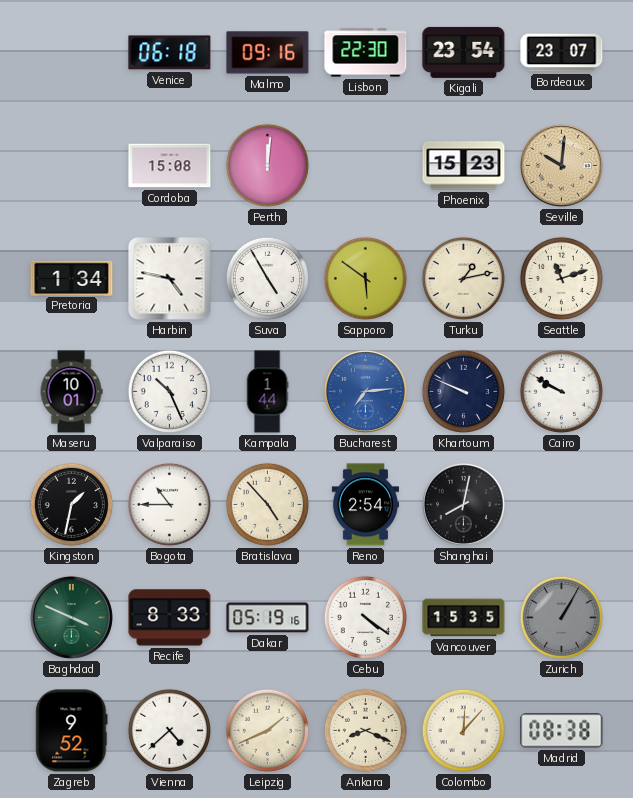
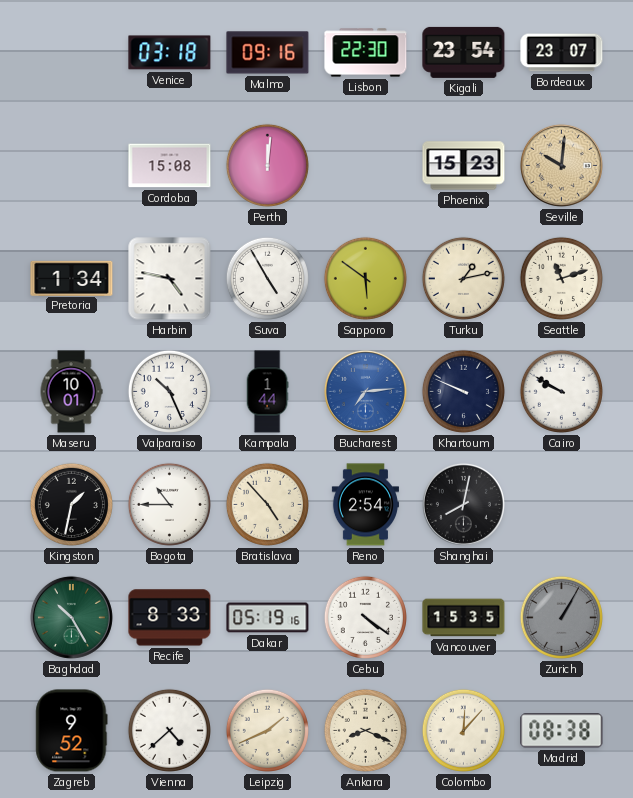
Venice: 06:18 -> 03:18
Baghdad: 3:49 -> 10:25
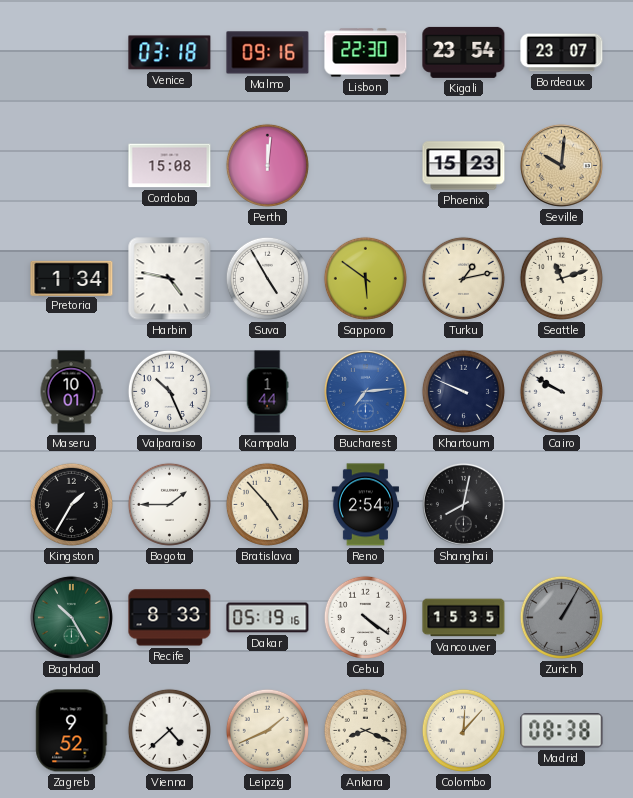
Kingston: 1:32 -> 1:35
Bogota: 10:45 -> 1:45
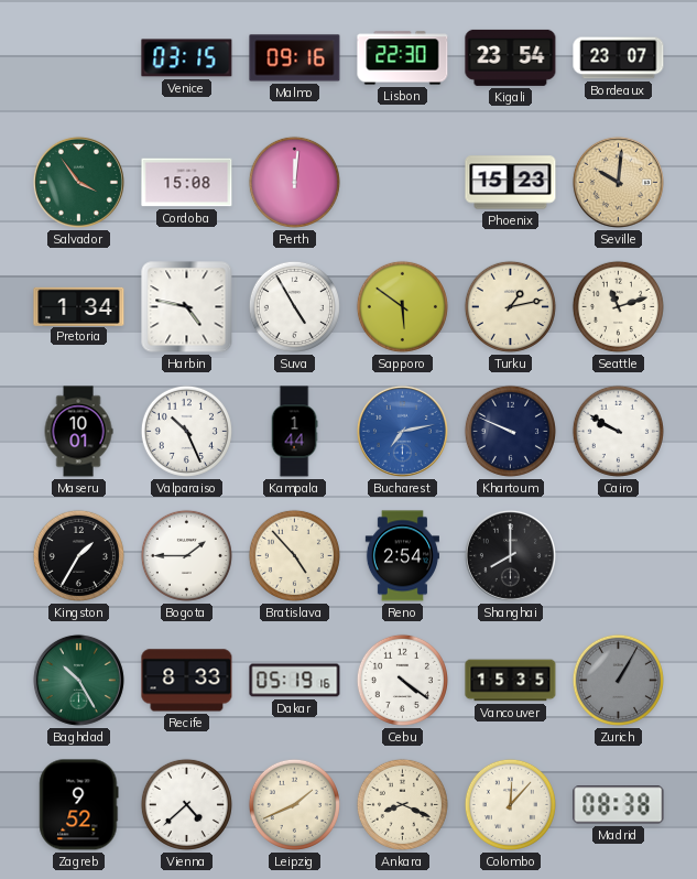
Venice: 03:18 -> 03:15
Salvador: none -> 3:54
Bucharest: 7:14 -> 7:13
Shanghai: 8:02 -> 8:00
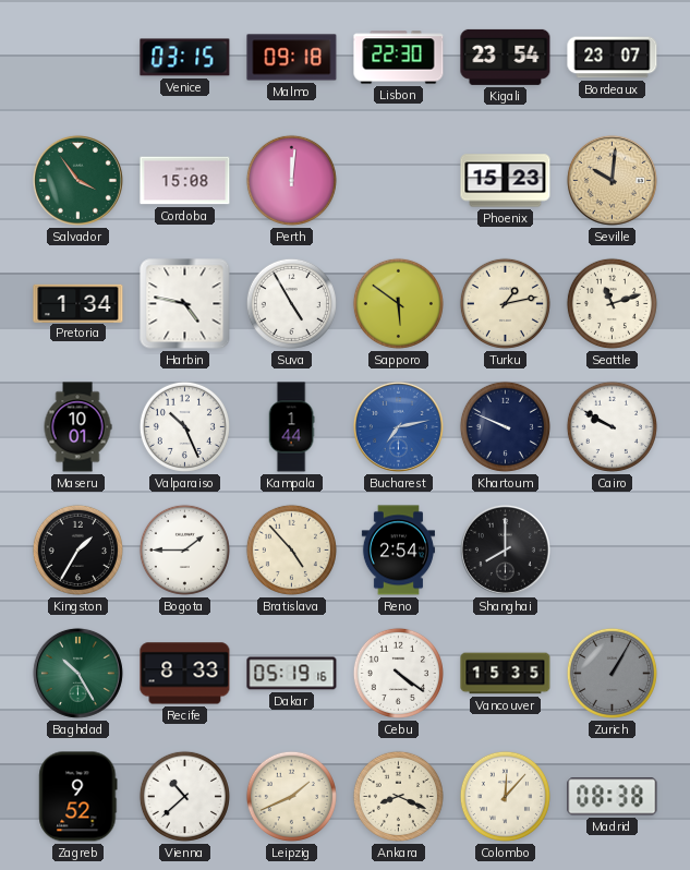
Malmo: 09:16 -> 09:18
Vienna: 4:38 -> 10:38
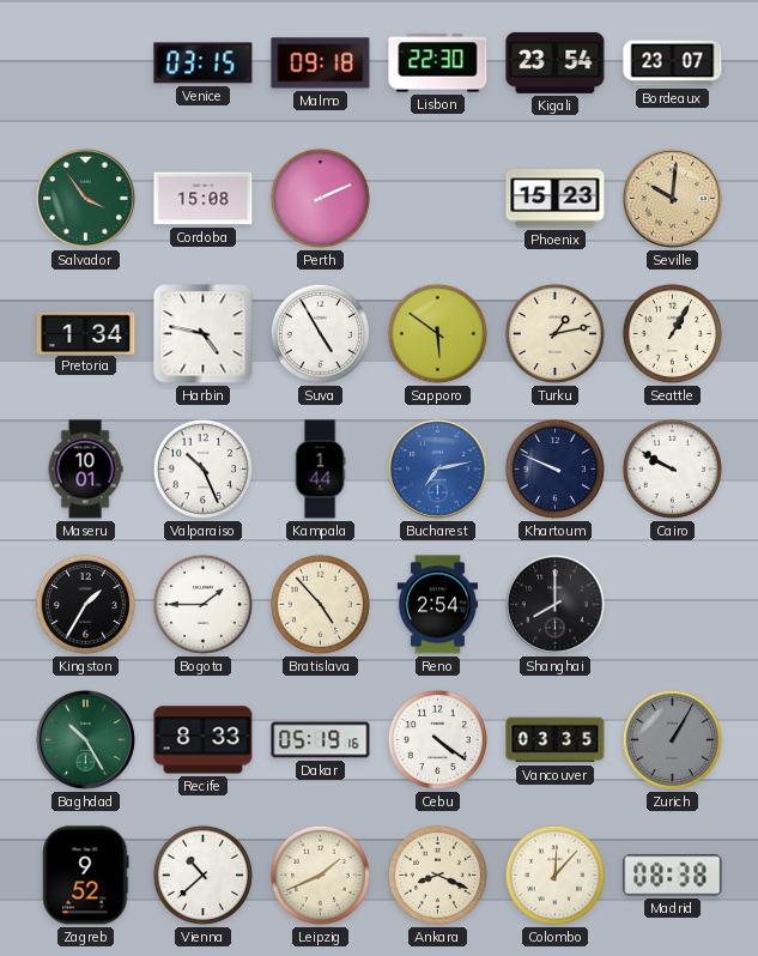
Perth: 12:01 -> 2:11
Seattle: 11:12 -> 1:05
Vancouver: 15:35 -> 03:35
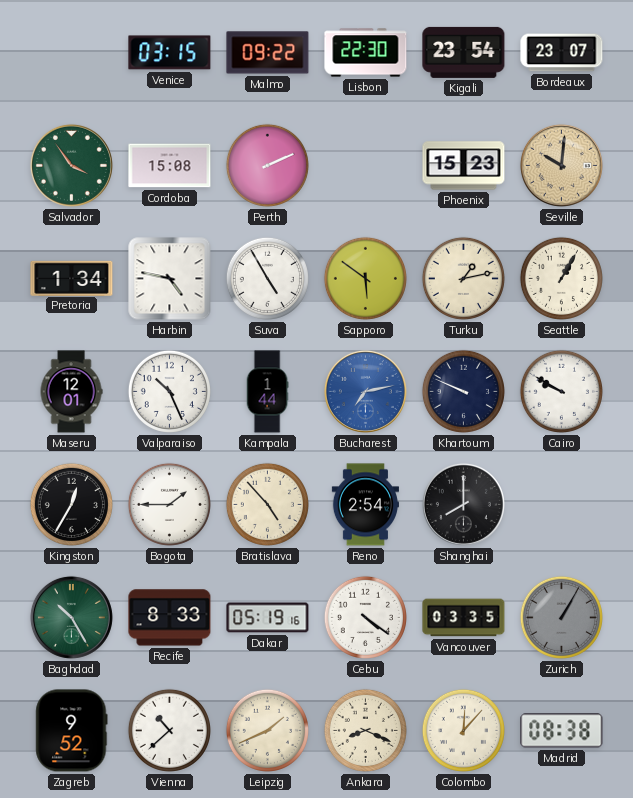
Malmo: 09:18 -> 09:22
Maseru: 10:01 -> 12:01
Kingston: 1:35 -> 12:35
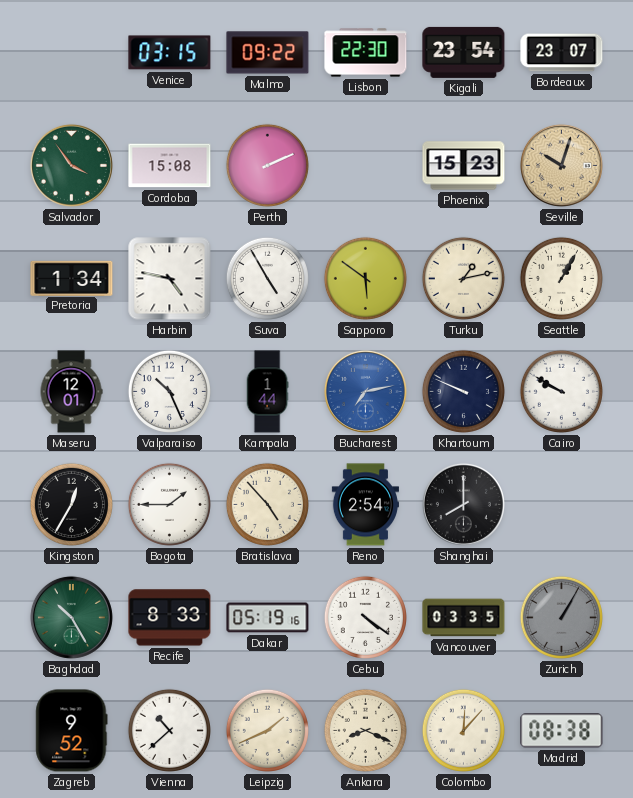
Seville: 10:01 -> 10:03
